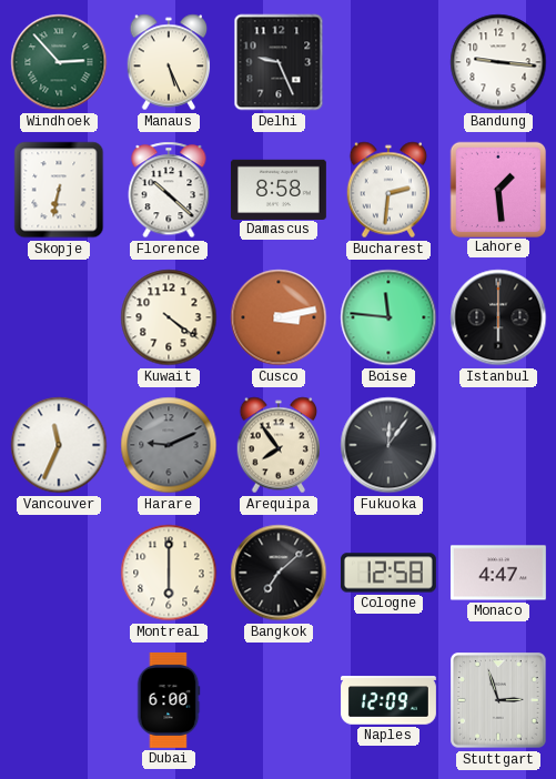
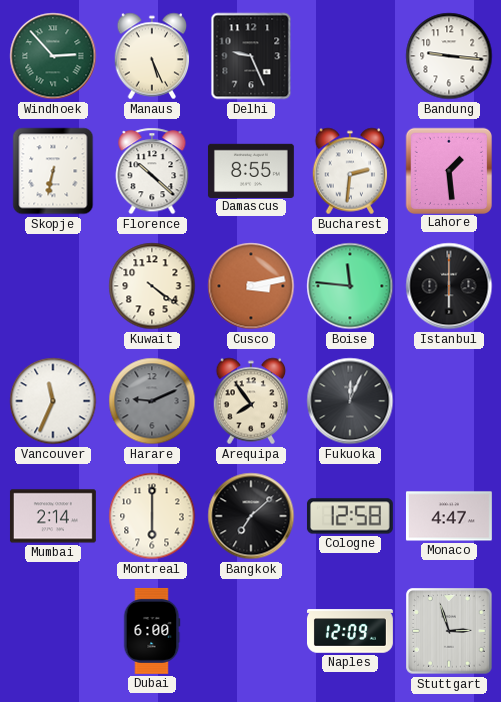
Damascus: 8:58 -> 8:55
Fukuoka: 12:06 -> 12:04
Mumbai: none -> 2:14
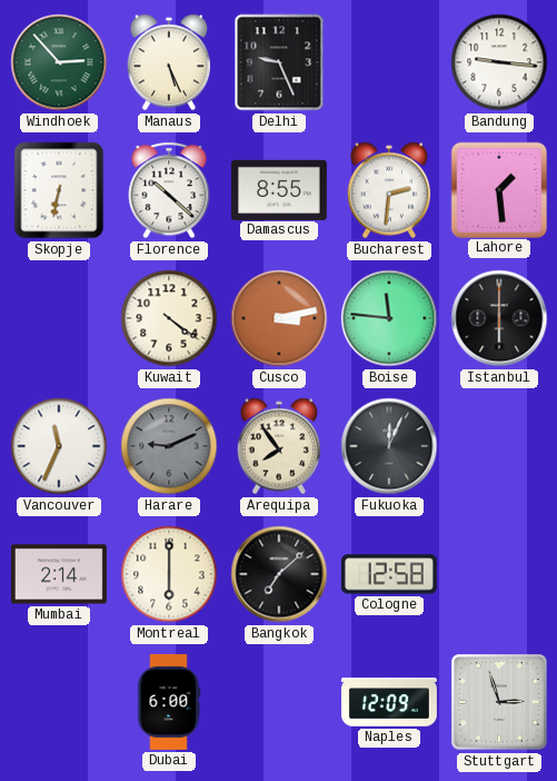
Monaco: 4:47 -> none
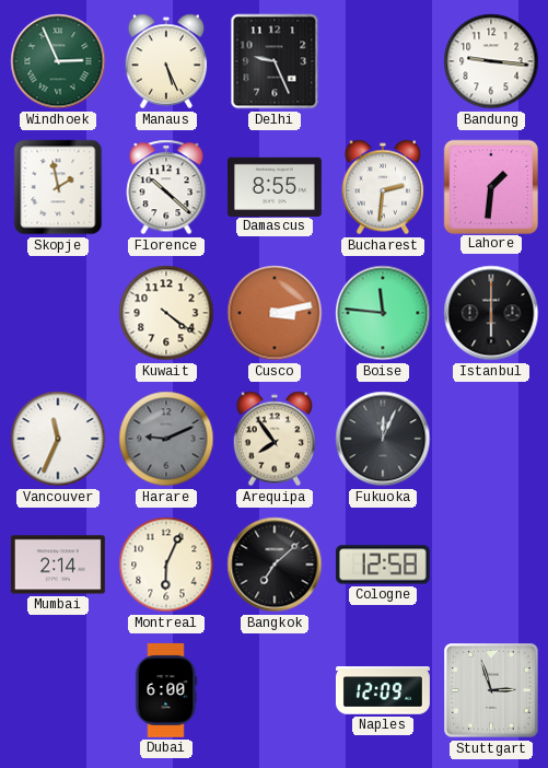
Windhoek: 2:53 -> 2:56
Skopje: 6:32 -> 1:58
Lahore: 1:29 -> 1:31
Montreal: 6:00 -> 6:04
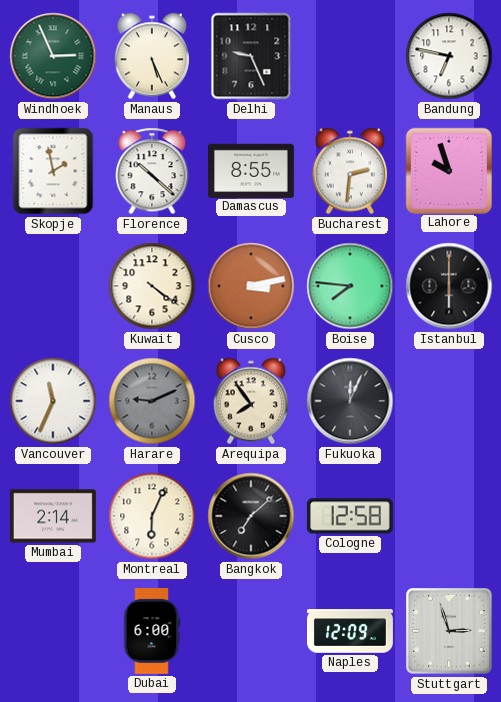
Bandung: 9:16 -> 6:47
Lahore: 1:31 -> 9:57
Boise: 11:46 -> 7:46
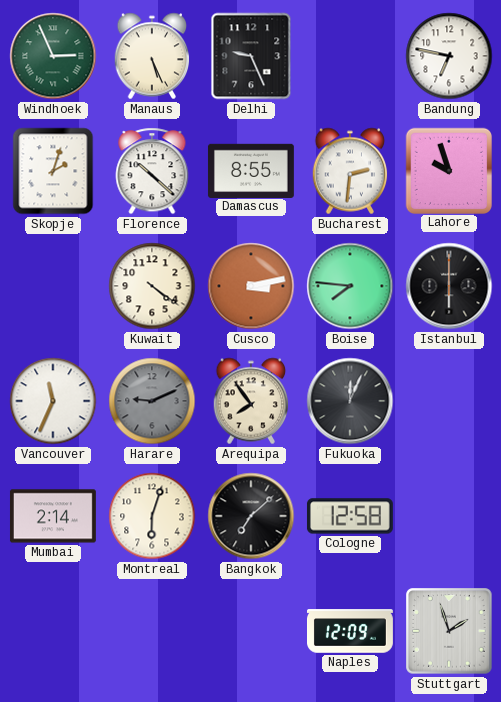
Skopje: 1:58 -> 2:03
Montreal: 6:04 -> 6:03
Dubai: 6:00 -> none
Stuttgart: 2:57 -> 1:57
